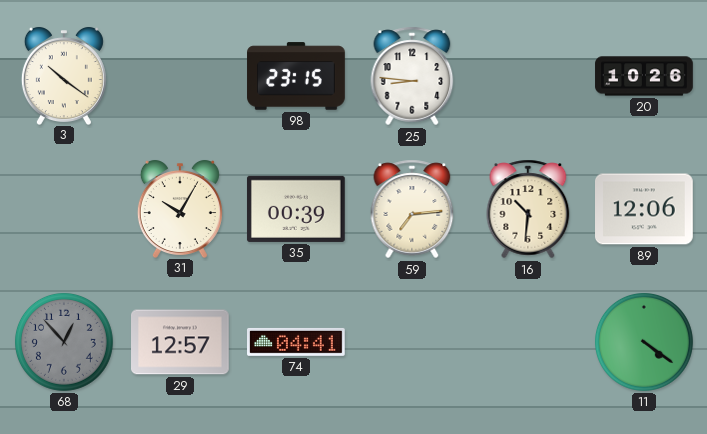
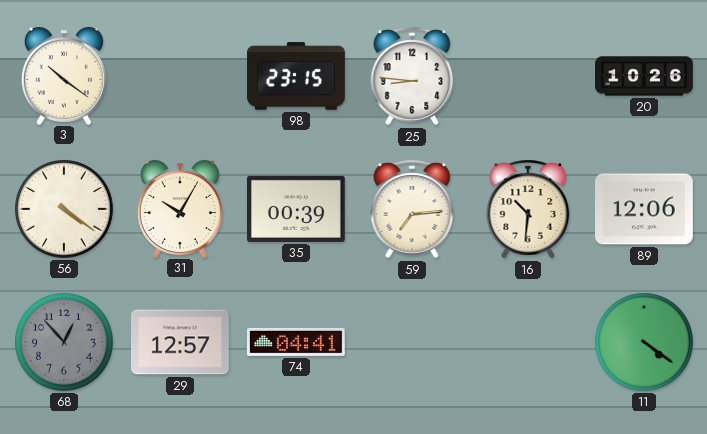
56: none -> 4:21
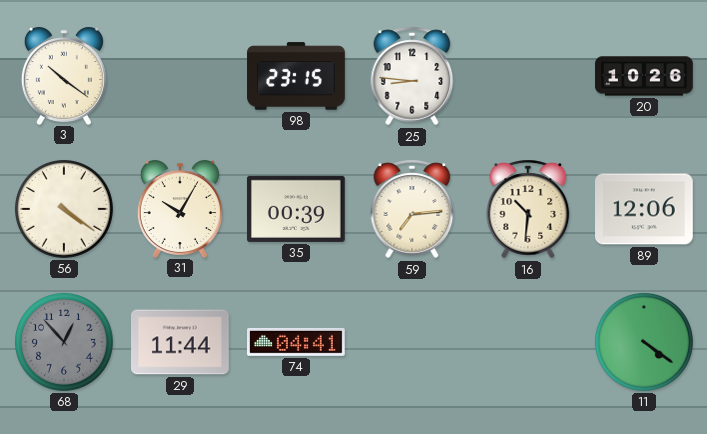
29: 12:57 -> 11:44
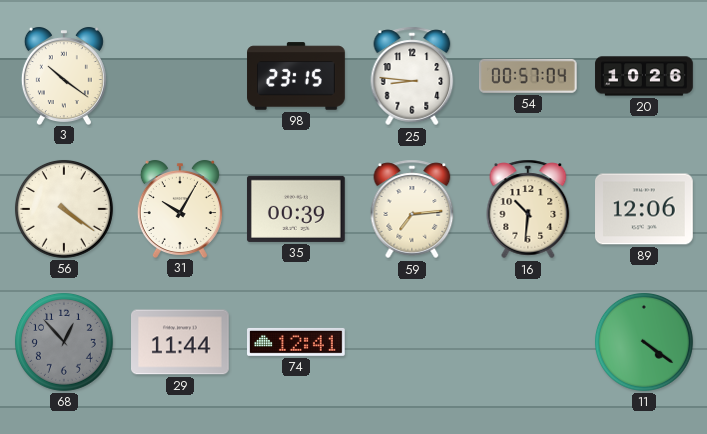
54: none -> 00:57
74: 04:41 -> 12:41
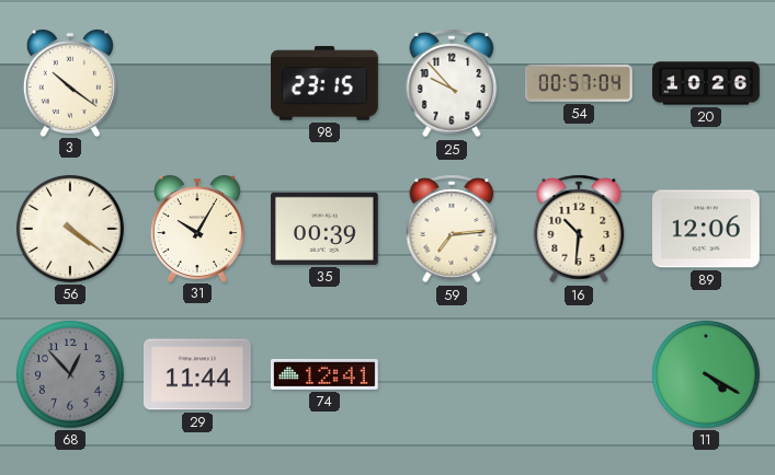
25: 8:46 -> 9:53
11: 4:21 -> 4:20
